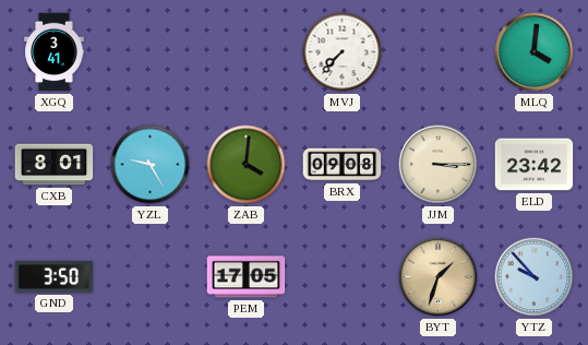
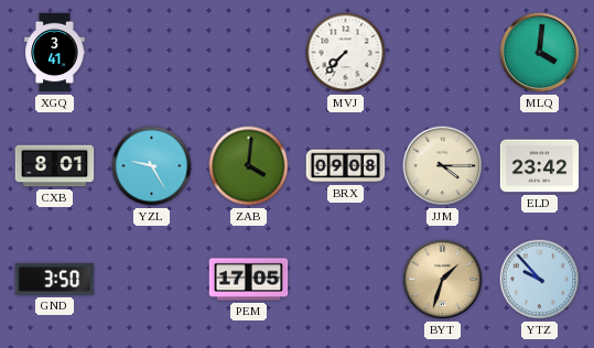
JJM: 3:15 -> 4:15
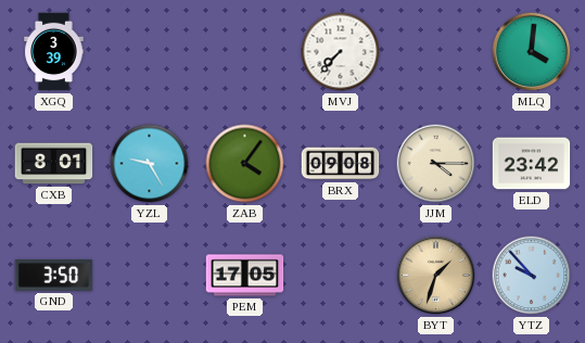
XGQ: 3:41 -> 3:39
ZAB: 4:01 -> 4:06
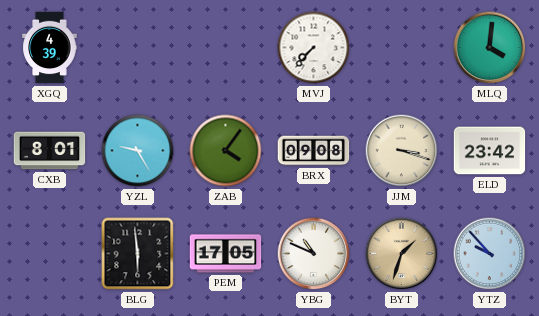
XGQ: 3:39 -> 4:39
JJM: 4:15 -> 3:18
GND: 3:50 -> none
BLG: none -> 5:59
YBG: none -> 10:49
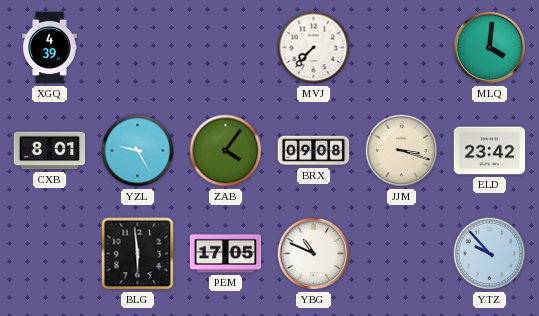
BYT: 1:33 -> none
